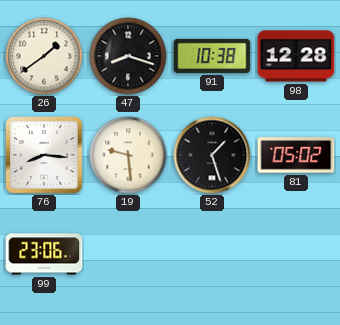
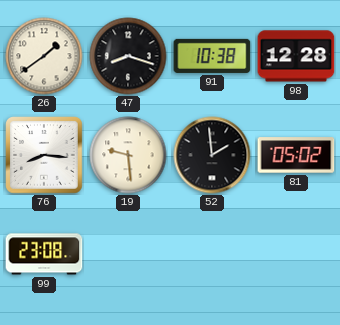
52: 1:27 -> 1:59
99: 23:06 -> 23:08
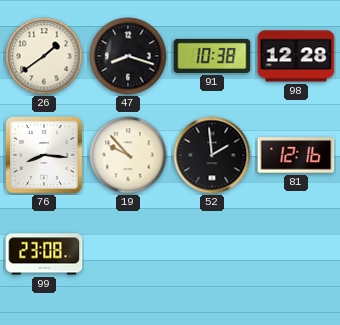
19: 9:29 -> 9:53
81: 05:02 -> 12:16
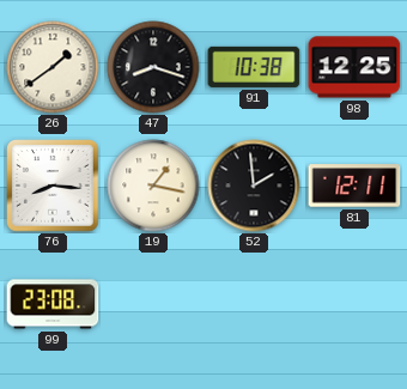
98: 12:28 -> 12:25
19: 9:53 -> 1:17
81: 12:16 -> 12:11
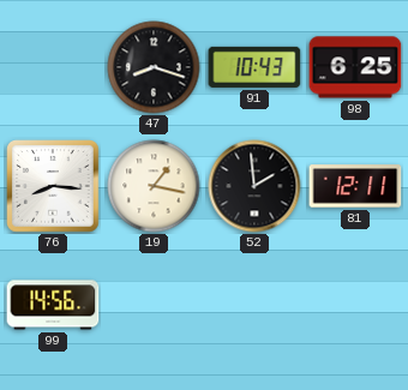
26: 1:39 -> none
91: 10:38 -> 10:43
98: 12:25 -> 6:25
99: 23:08 -> 14:56
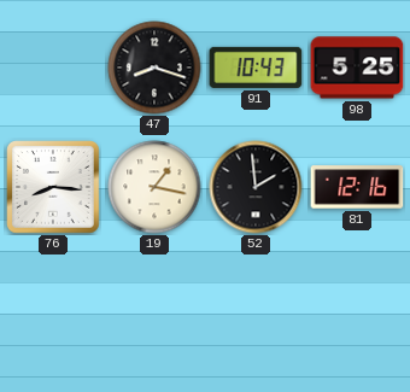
98: 6:25 -> 5:25
81: 12:11 -> 12:16
99: 14:56 -> none
